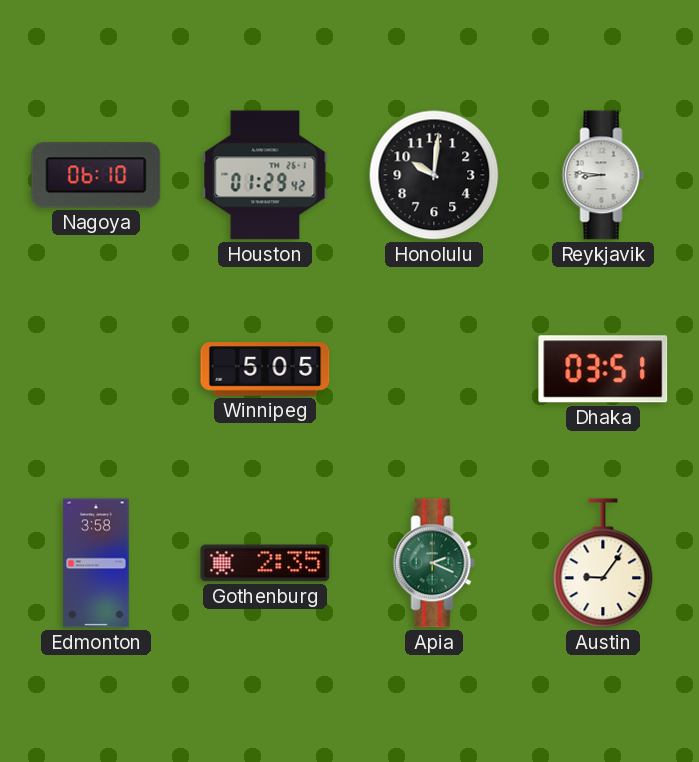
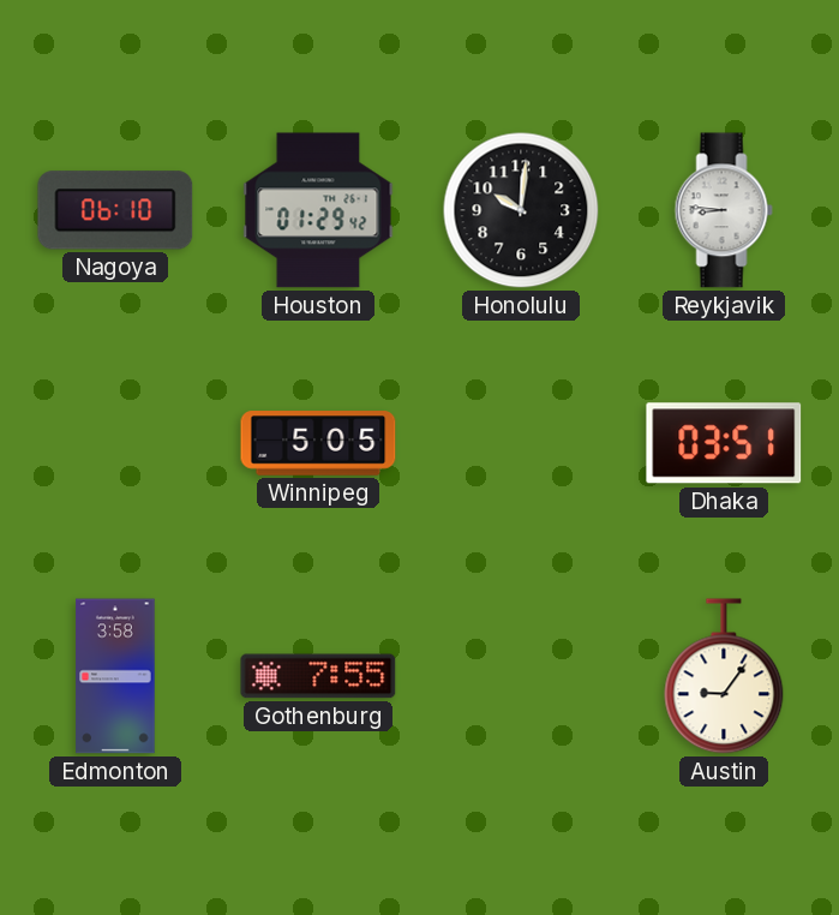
Gothenburg: 2:35 -> 7:55
Apia: 2:19 -> none
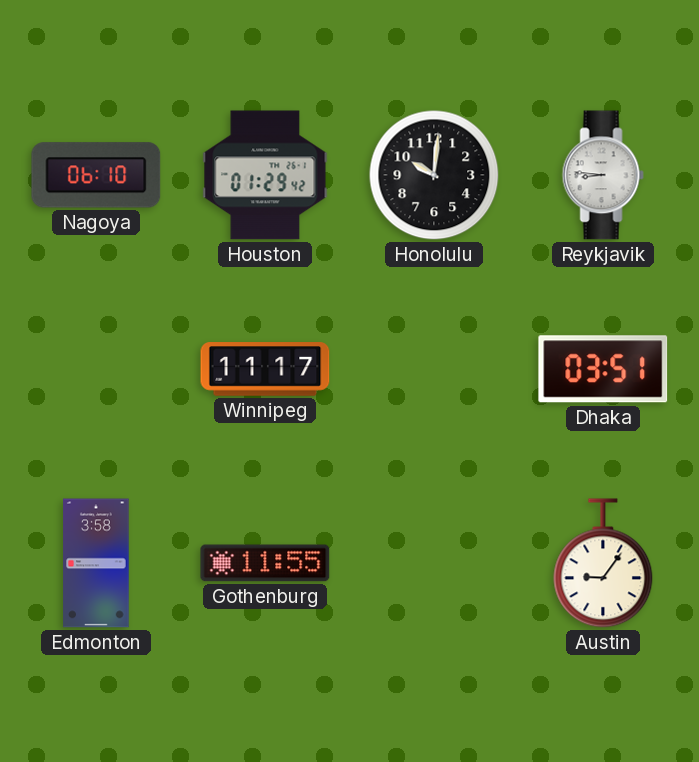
Winnipeg: 5:05 -> 11:17
Gothenburg: 7:55 -> 11:55
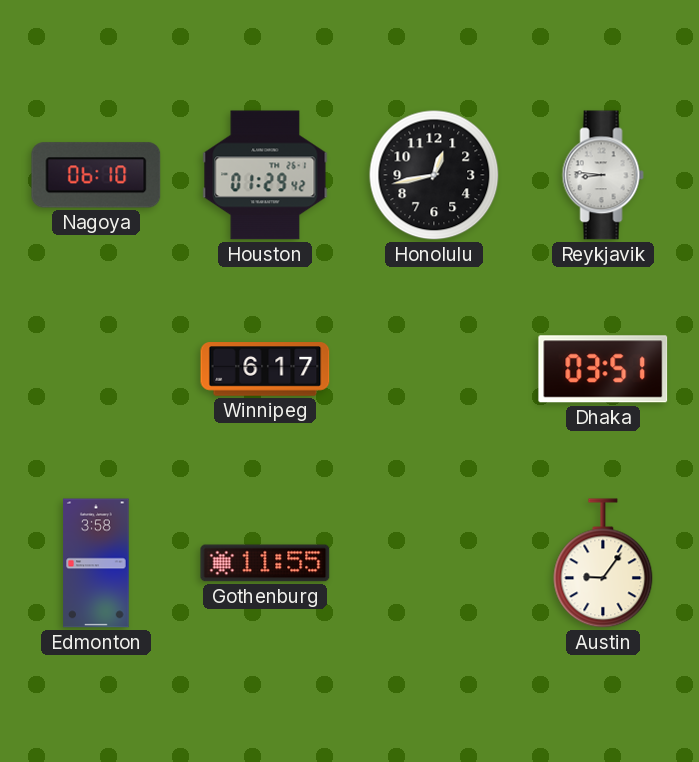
Honolulu: 10:01 -> 12:43
Winnipeg: 11:17 -> 6:17
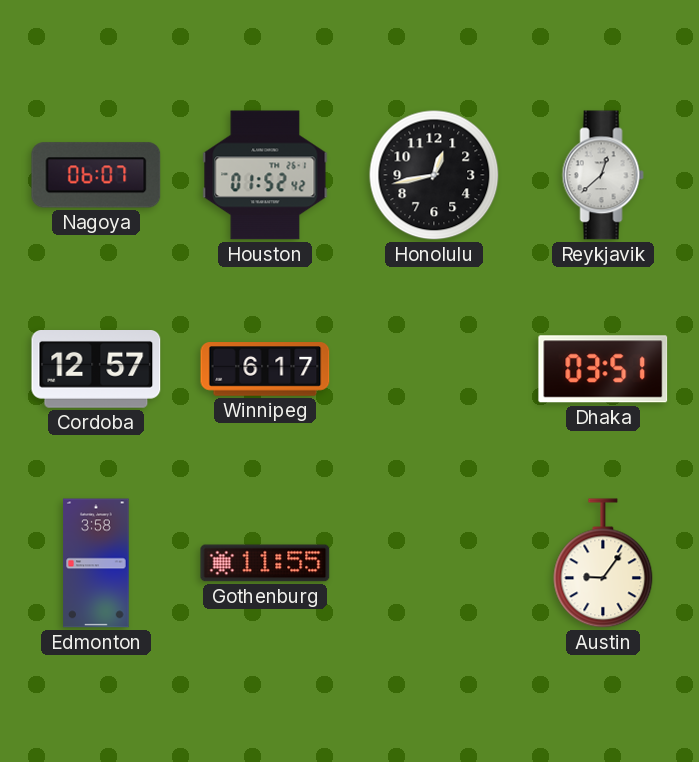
Nagoya: 06:10 -> 06:07
Houston: 01:29 -> 01:52
Reykjavik: 8:46 -> 12:38
Cordoba: none -> 12:57
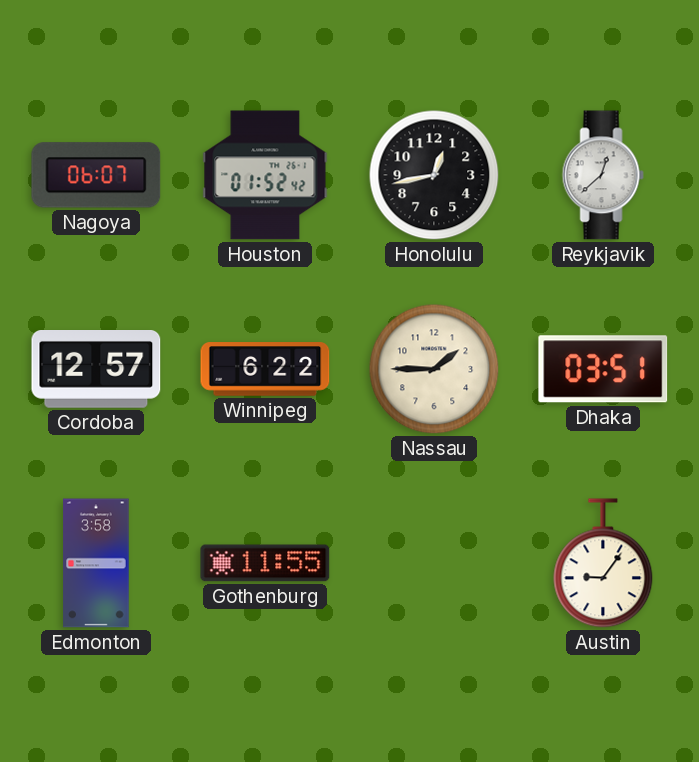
Winnipeg: 6:17 -> 6:22
Nassau: none -> 1:45
